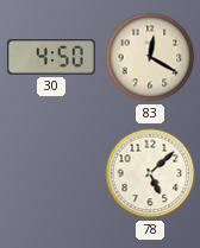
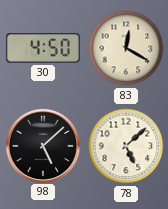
98: none -> 5:08
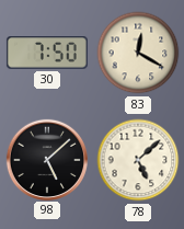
30: 4:50 -> 7:50
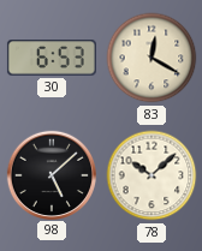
30: 7:50 -> 6:53
78: 5:08 -> 10:08
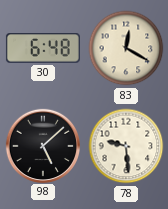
30: 6:53 -> 6:48
78: 10:08 -> 9:29
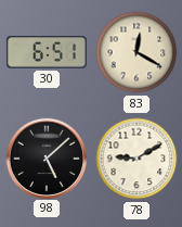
30: 6:48 -> 6:51
78: 9:29 -> 9:10
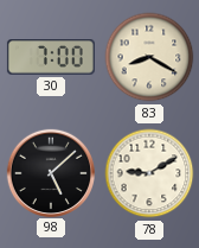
30: 6:51 -> 7:00
83: 12:20 -> 8:20
